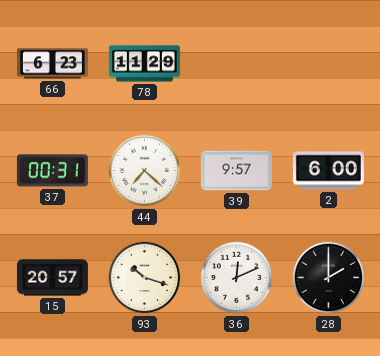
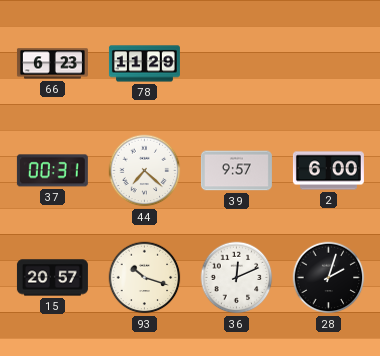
28: 2:00 -> 2:03
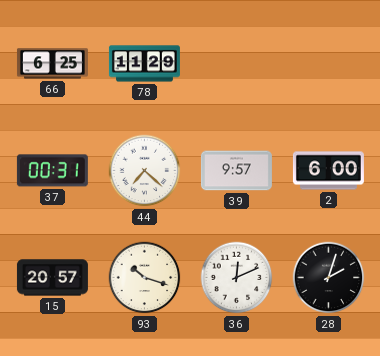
66: 6:23 -> 6:25
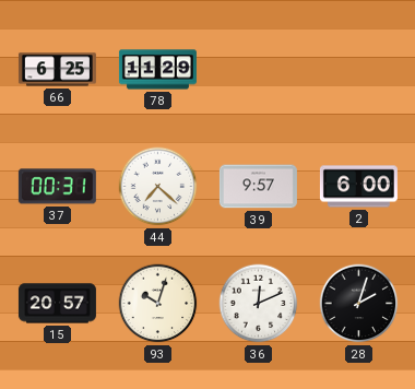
93: 10:18 -> 10:03
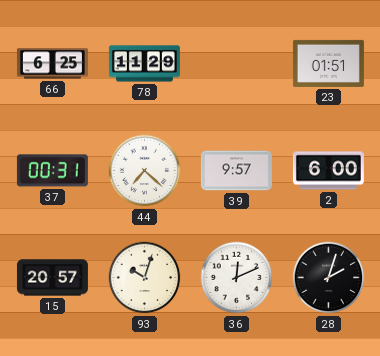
23: none -> 01:51
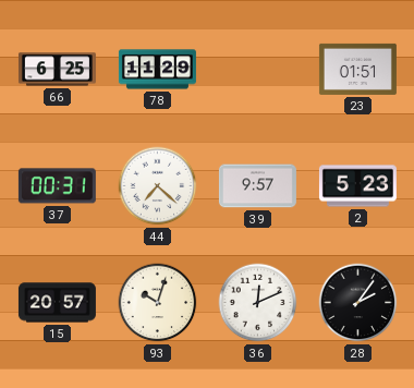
2: 6:00 -> 5:23
28: 2:03 -> 2:06
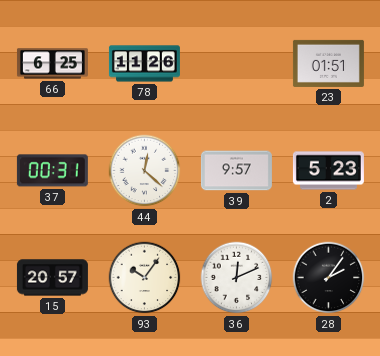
78: 11:29 -> 11:26
44: 7:22 -> 12:22
93: 10:03 -> 10:06
